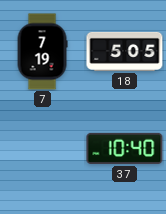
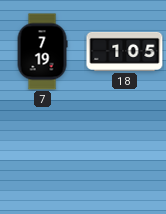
18: 5:05 -> 1:05
37: 10:40 -> none
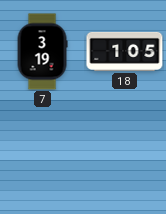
7: 7:19 -> 3:19
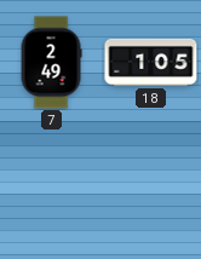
7: 3:19 -> 2:49
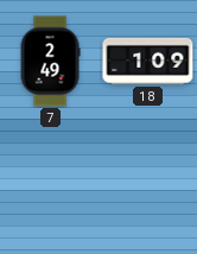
18: 1:05 -> 1:09
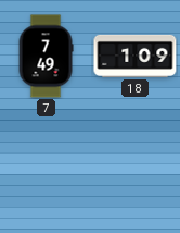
7: 2:49 -> 7:49
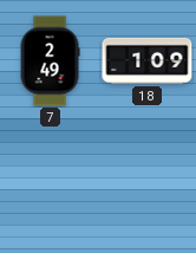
7: 7:49 -> 2:49
